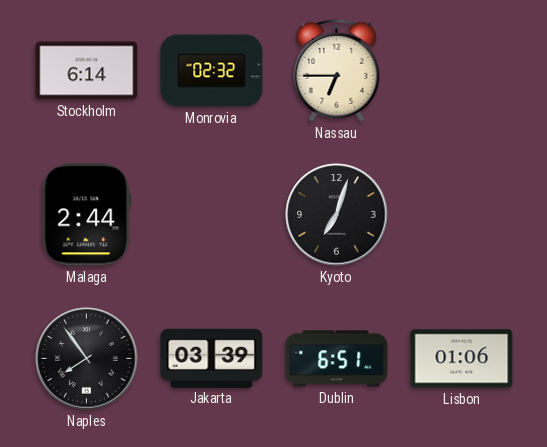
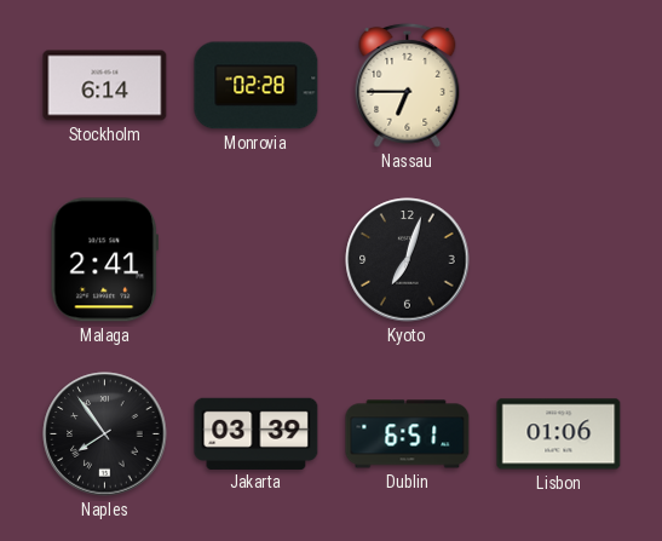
Monrovia: 02:32 -> 02:28
Malaga: 2:44 -> 2:41
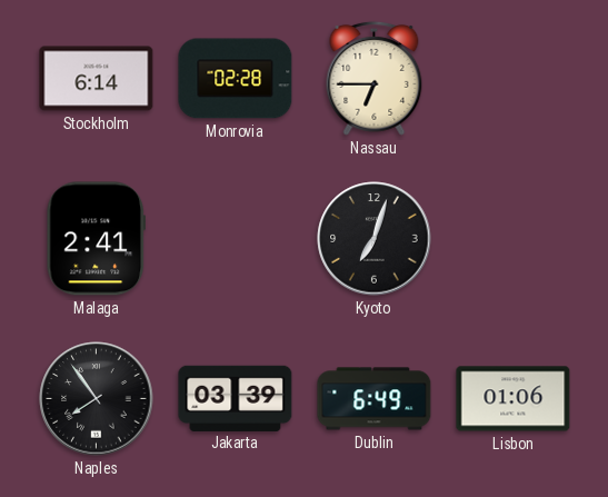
Dublin: 6:51 -> 6:49
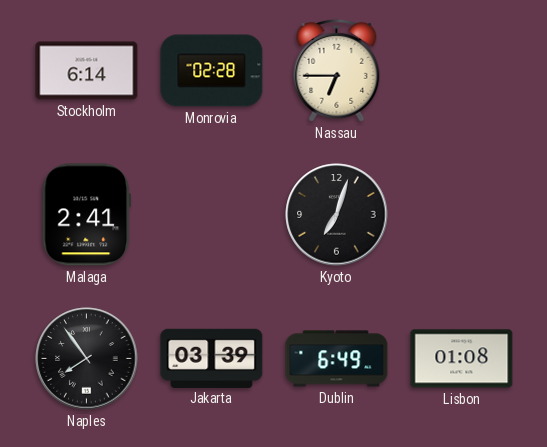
Lisbon: 01:06 -> 01:08
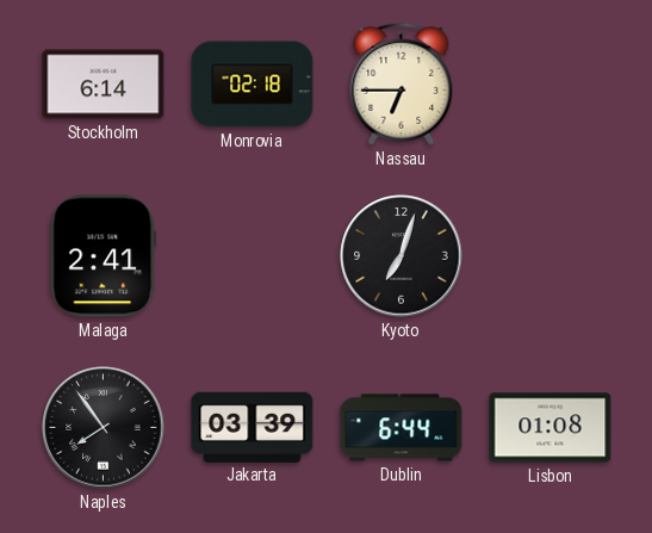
Monrovia: 02:28 -> 02:18
Dublin: 6:49 -> 6:44
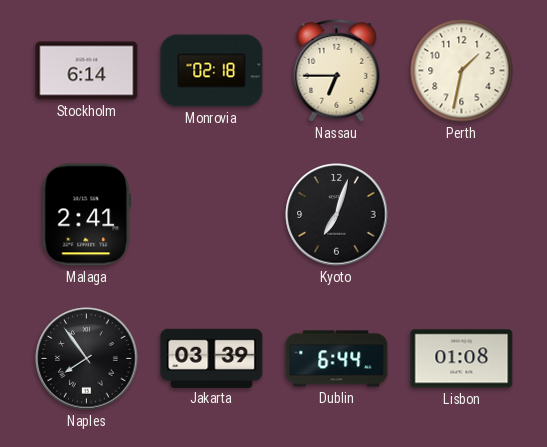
Perth: none -> 1:32
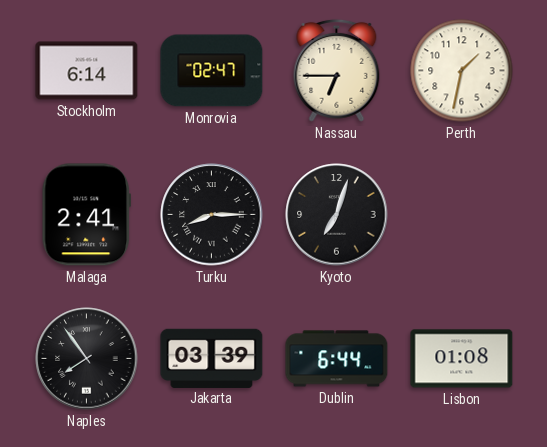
Monrovia: 02:18 -> 02:47
Turku: none -> 8:15
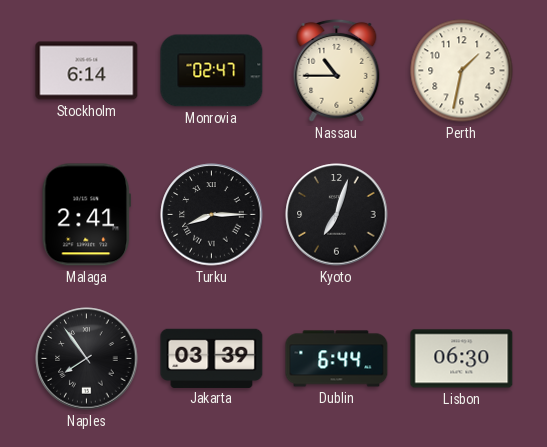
Nassau: 6:45 -> 10:45
Lisbon: 01:08 -> 06:30
